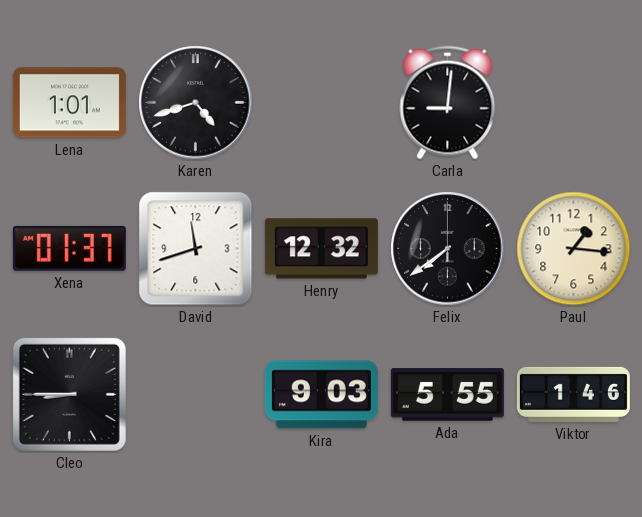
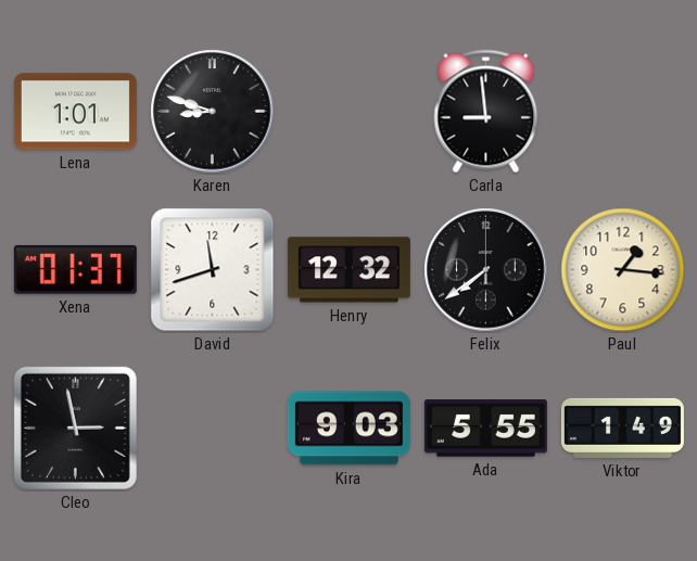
Karen: 4:42 -> 8:48
Carla: 9:01 -> 8:59
Cleo: 8:45 -> 2:58
Viktor: 1:46 -> 1:49
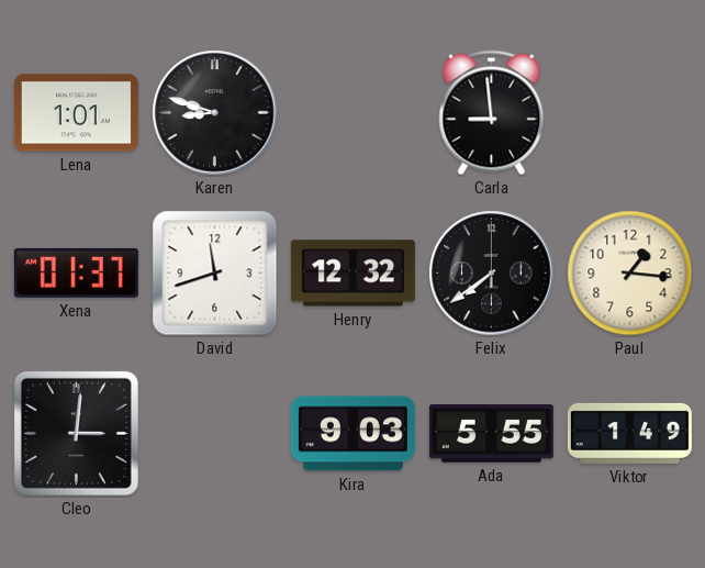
Cleo: 2:58 -> 3:01
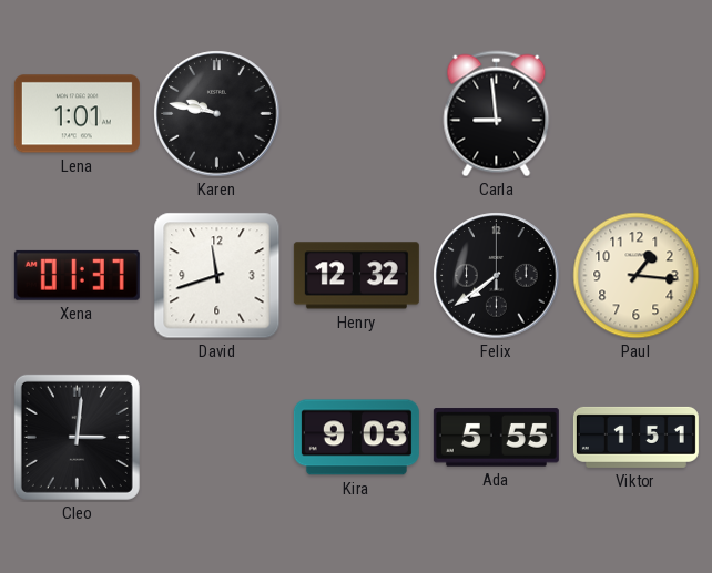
Karen: 8:48 -> 9:47
Viktor: 1:49 -> 1:51
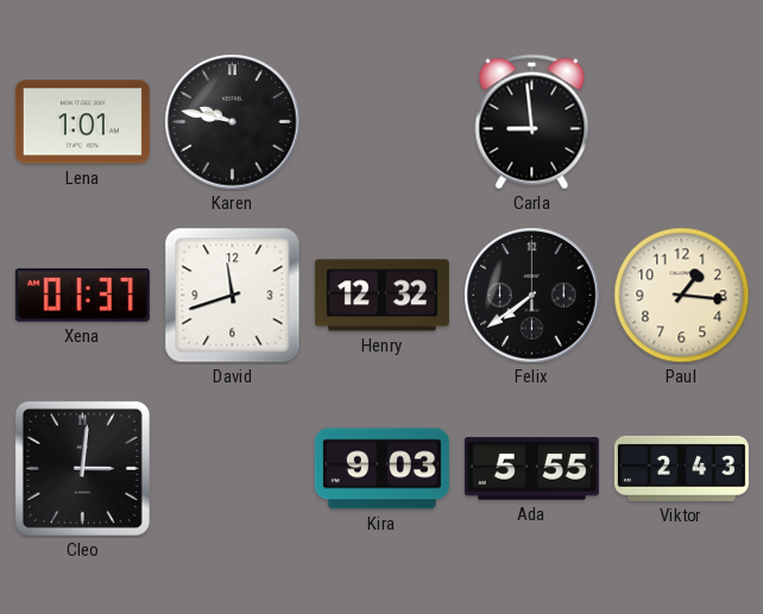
Viktor: 1:51 -> 2:43
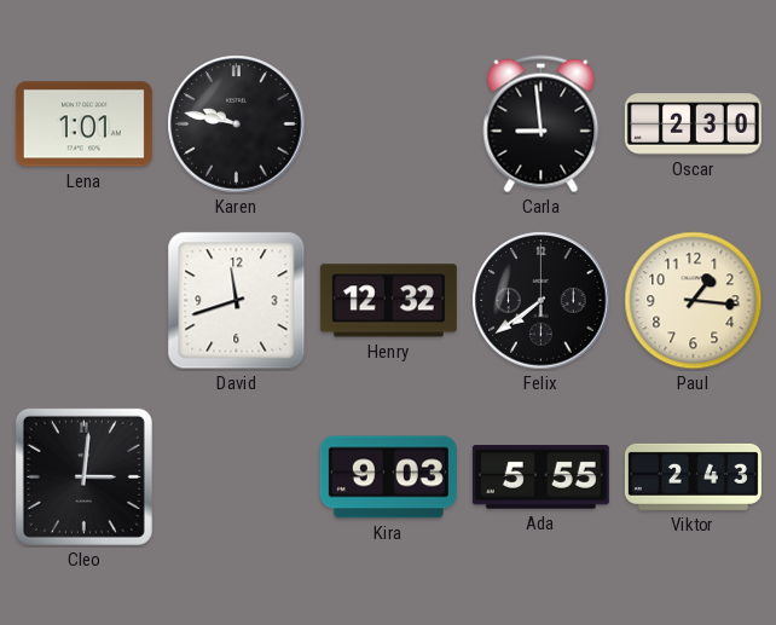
Oscar: none -> 2:30
Xena: 01:37 -> none
